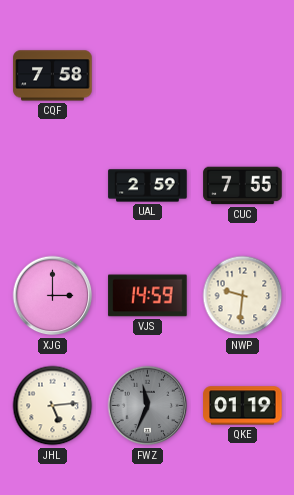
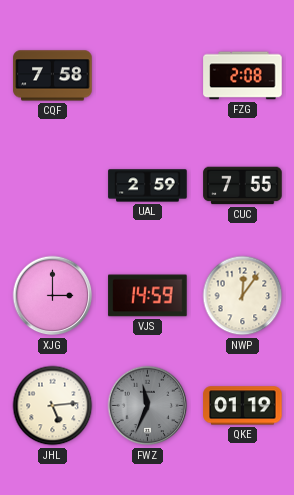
FZG: none -> 2:08
NWP: 9:31 -> 12:06
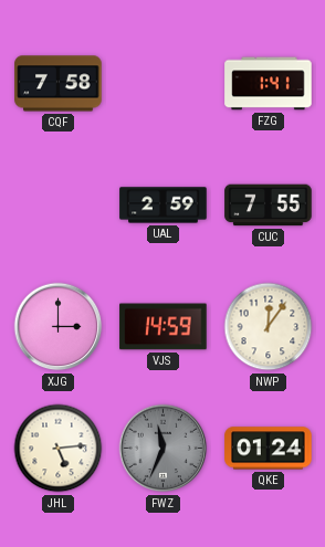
FZG: 2:08 -> 1:41
QKE: 01:19 -> 01:24
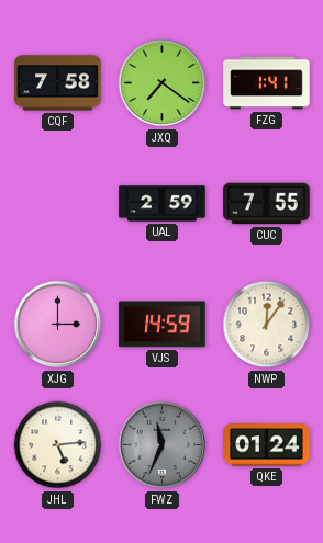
JXQ: none -> 7:21
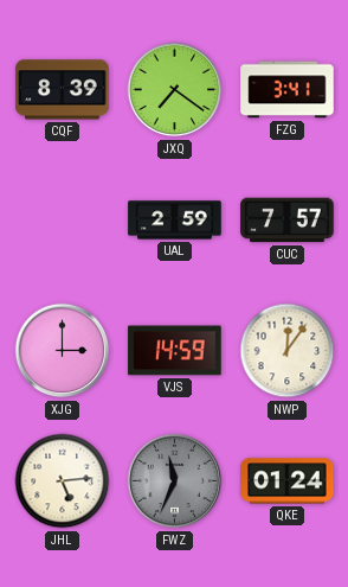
CQF: 7:58 -> 8:39
FZG: 1:41 -> 3:41
CUC: 7:55 -> 7:57
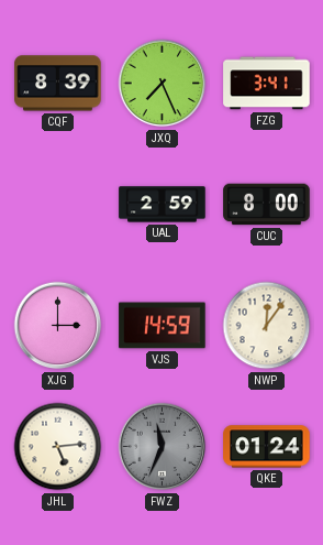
JXQ: 7:21 -> 7:26
CUC: 7:57 -> 8:00
